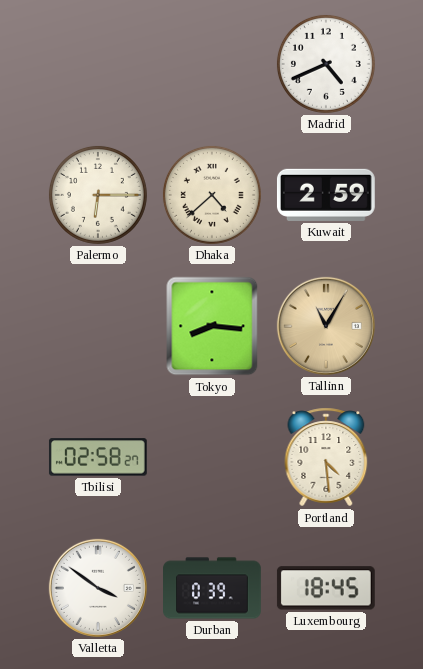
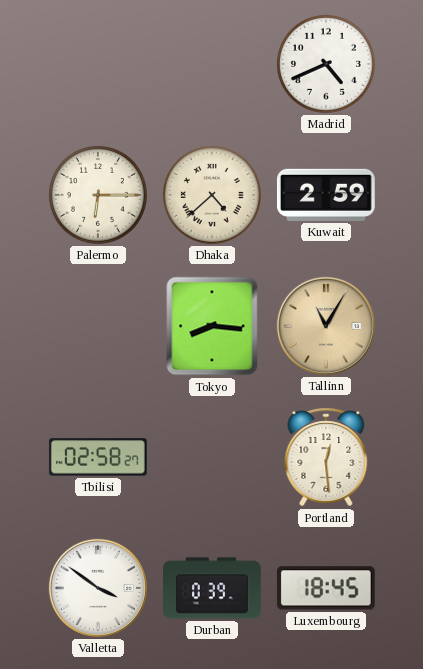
Portland: 4:29 -> 12:29
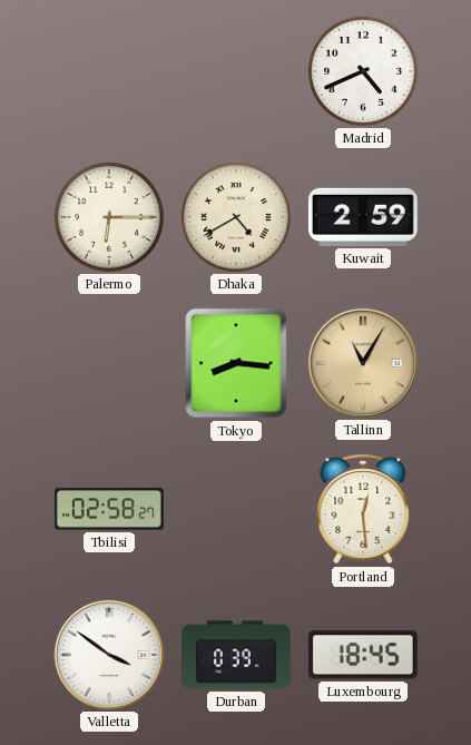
Dhaka: 4:38 -> 4:40
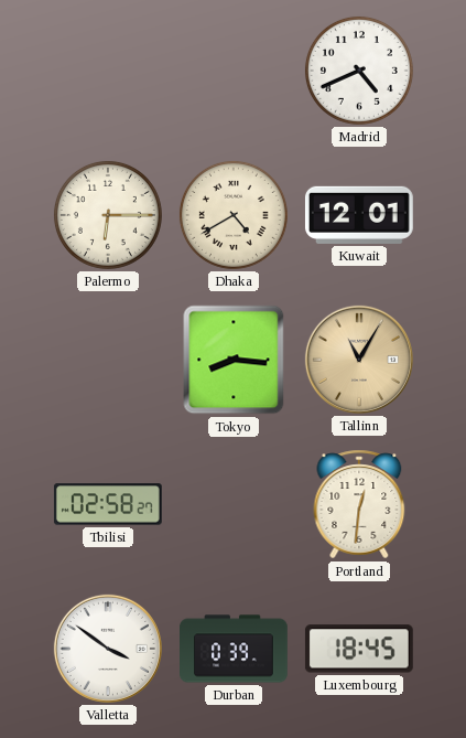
Kuwait: 2:59 -> 12:01
Portland: 12:29 -> 12:31
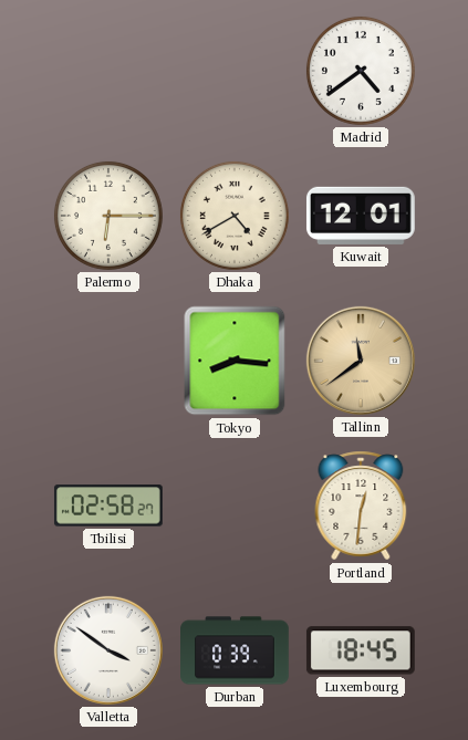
Madrid: 4:41 -> 4:39
Tallinn: 11:05 -> 11:39
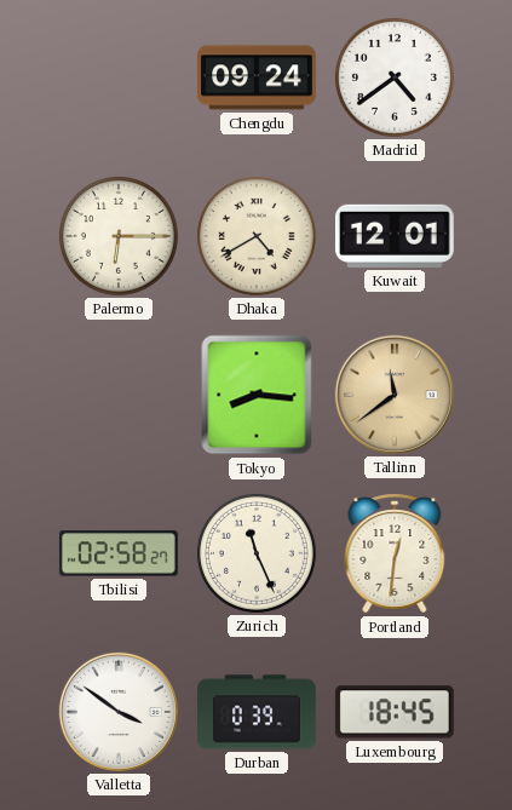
Chengdu: none -> 09:24
Zurich: none -> 11:26
